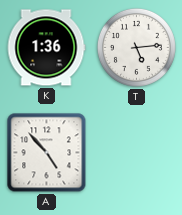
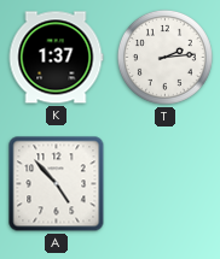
K: 1:36 -> 1:37
T: 5:14 -> 2:14
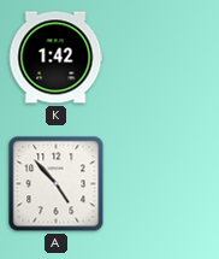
K: 1:37 -> 1:42
T: 2:14 -> none
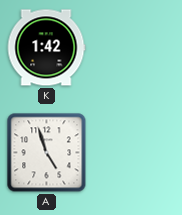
A: 4:53 -> 4:57
